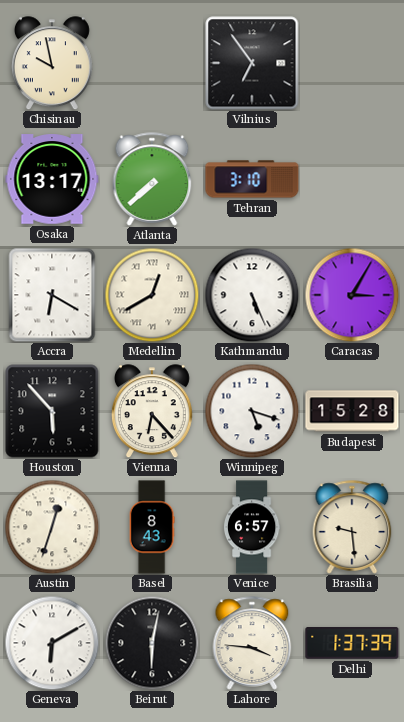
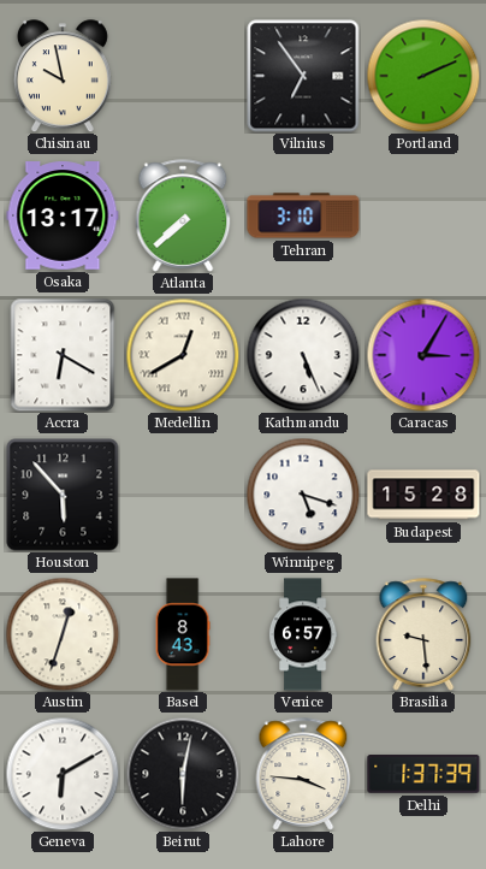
Portland: none -> 2:11
Vienna: 6:23 -> none
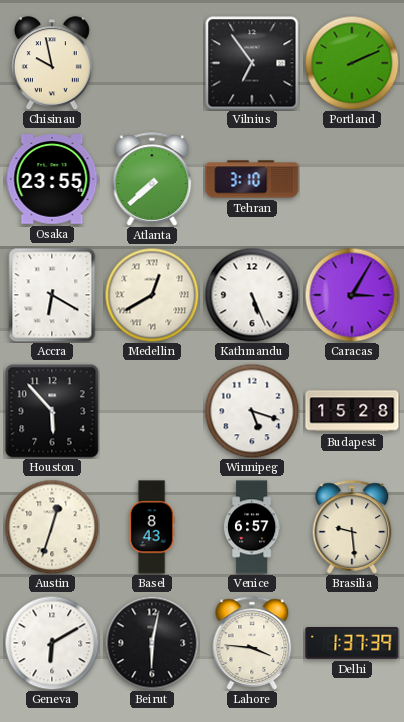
Osaka: 13:17 -> 23:55
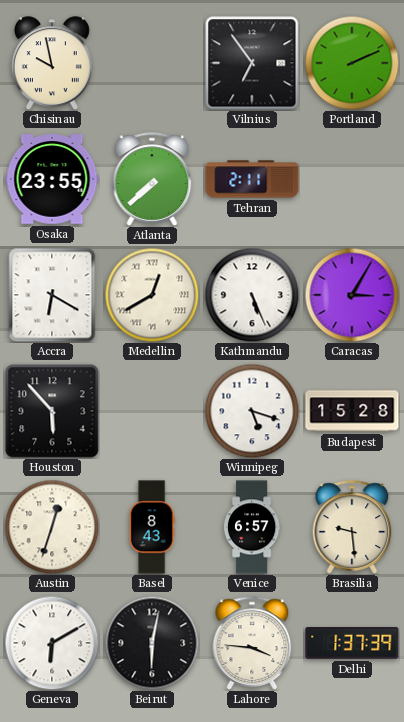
Tehran: 3:10 -> 2:11
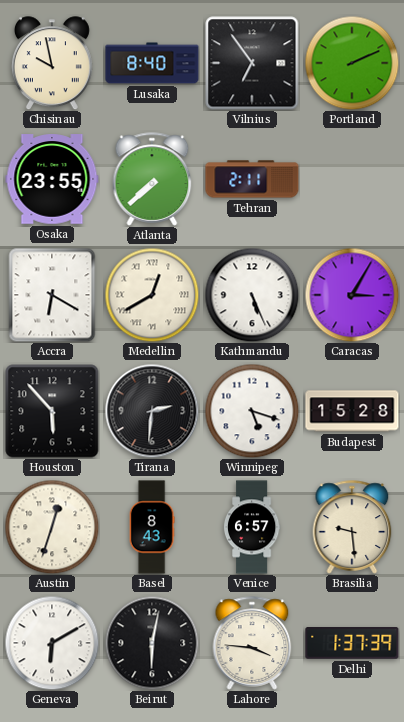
Lusaka: none -> 8:40
Tirana: none -> 2:31
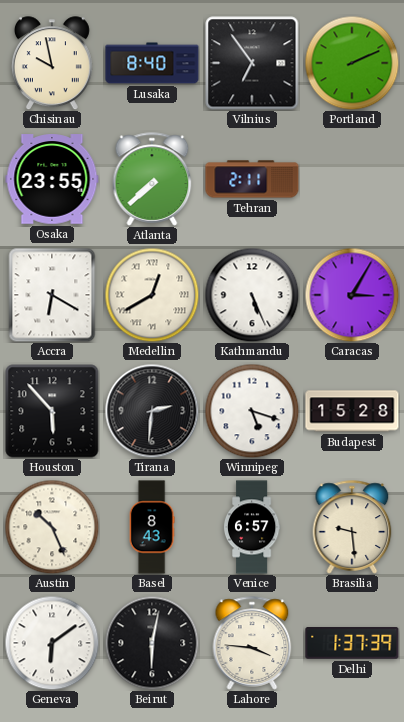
Austin: 12:33 -> 10:26
Geneva: 6:10 -> 6:09
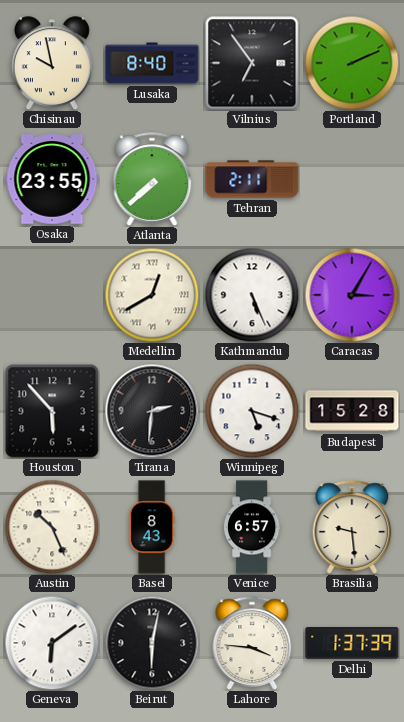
Accra: 6:20 -> none
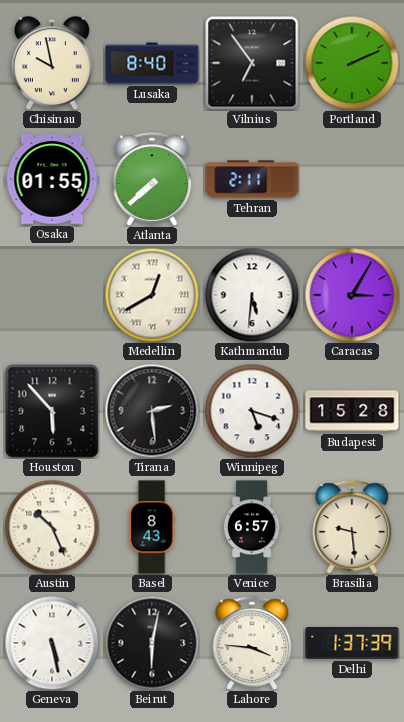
Osaka: 23:55 -> 01:55
Kathmandu: 5:26 -> 5:31
Tirana: 2:31 -> 2:29
Geneva: 6:09 -> 5:28
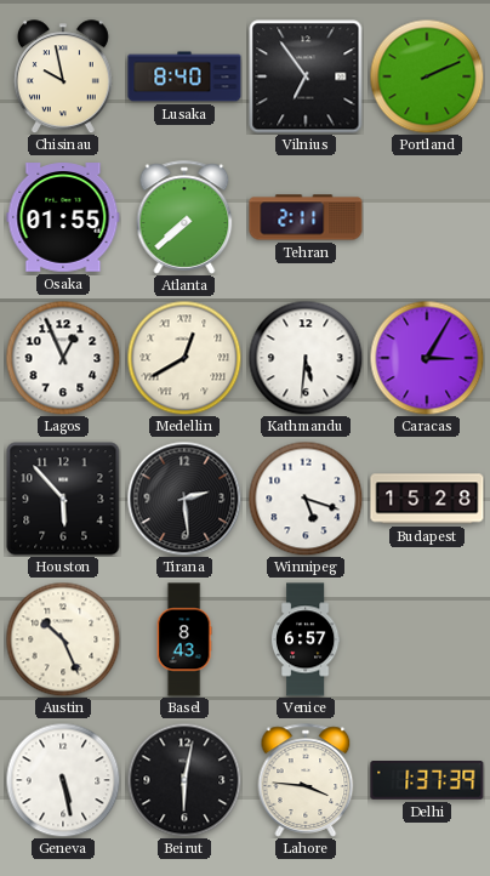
Lagos: none -> 12:56
Brasilia: 9:29 -> none
